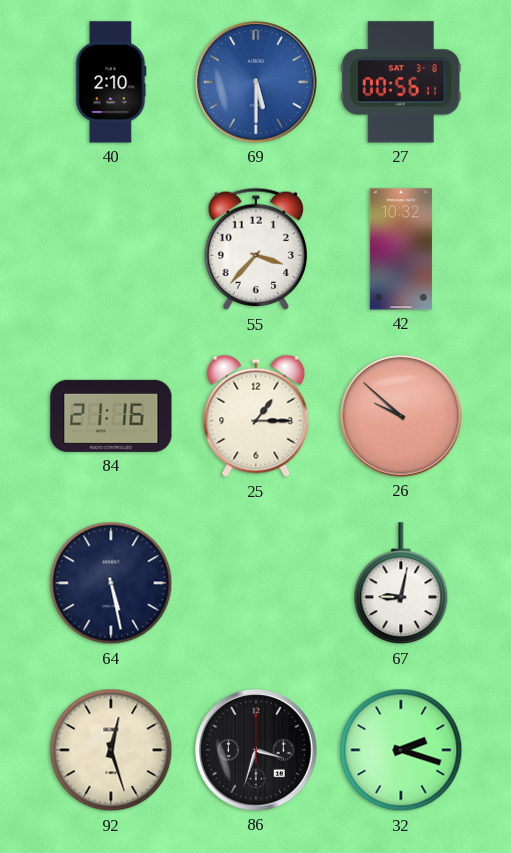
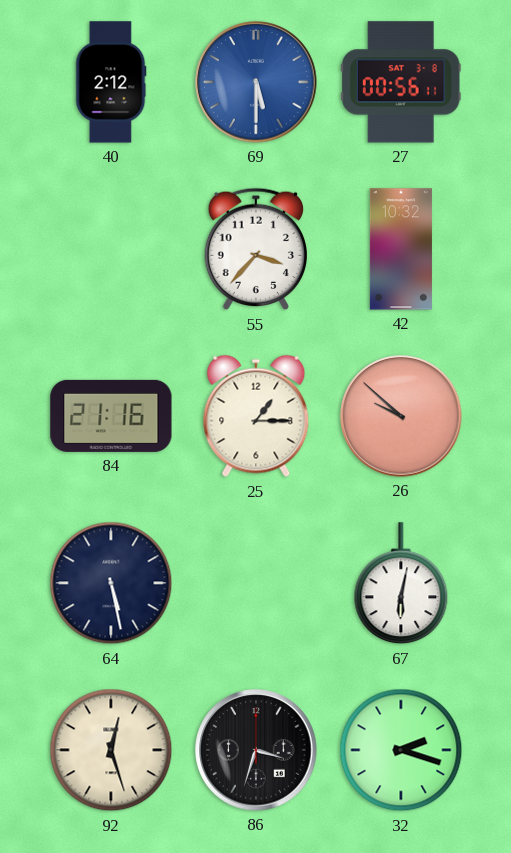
40: 2:10 -> 2:12
67: 9:02 -> 6:02
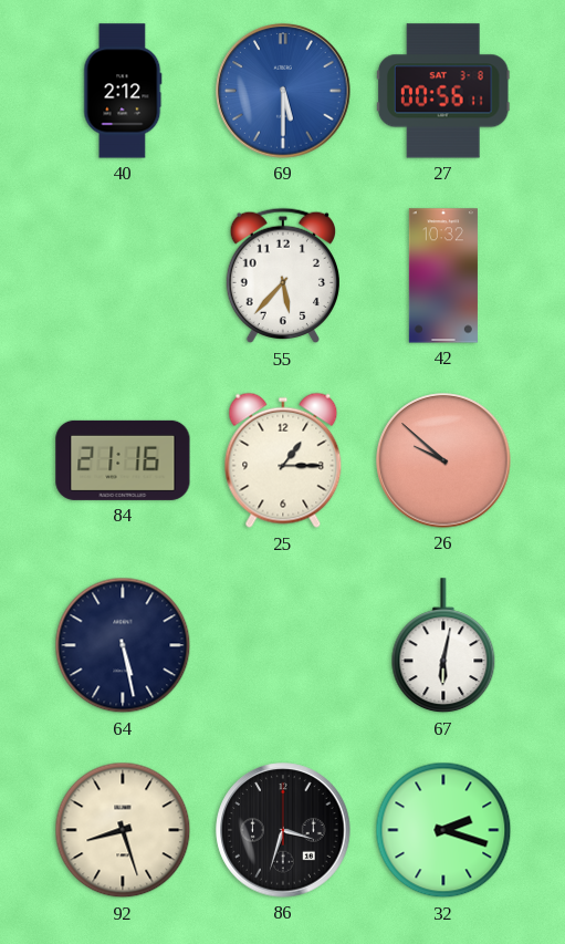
55: 3:37 -> 5:37
92: 12:27 -> 8:27
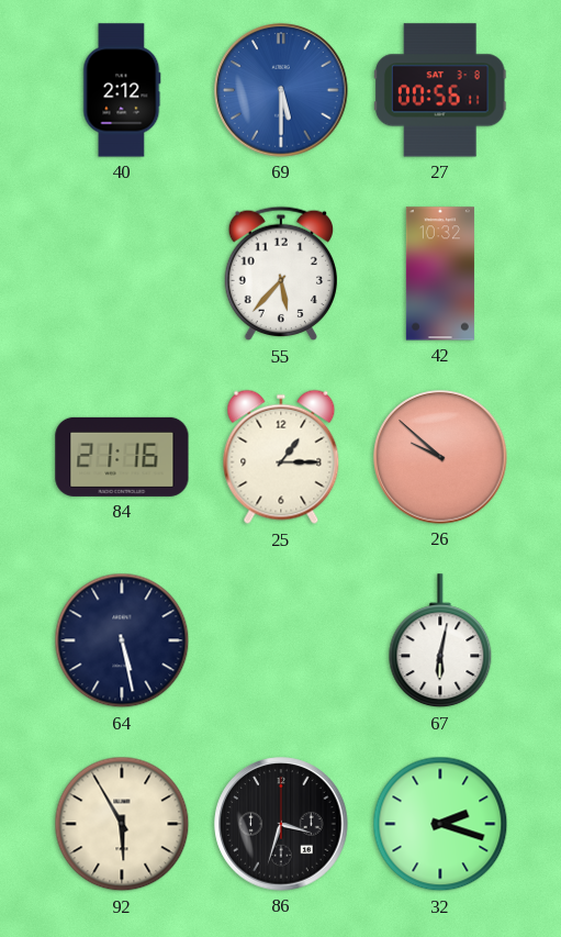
92: 8:27 -> 5:55
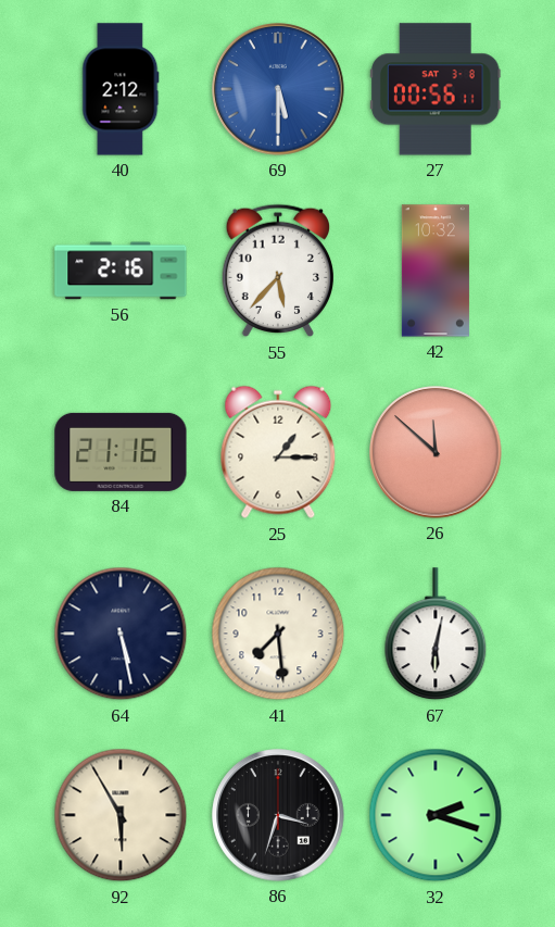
56: none -> 2:16
26: 9:52 -> 11:52
41: none -> 7:29
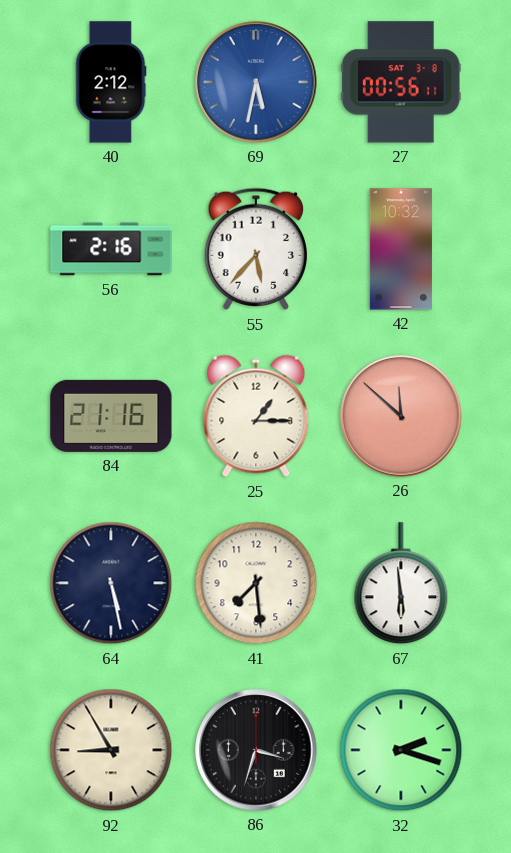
69: 5:30 -> 5:32
67: 6:02 -> 5:59
92: 5:55 -> 8:55
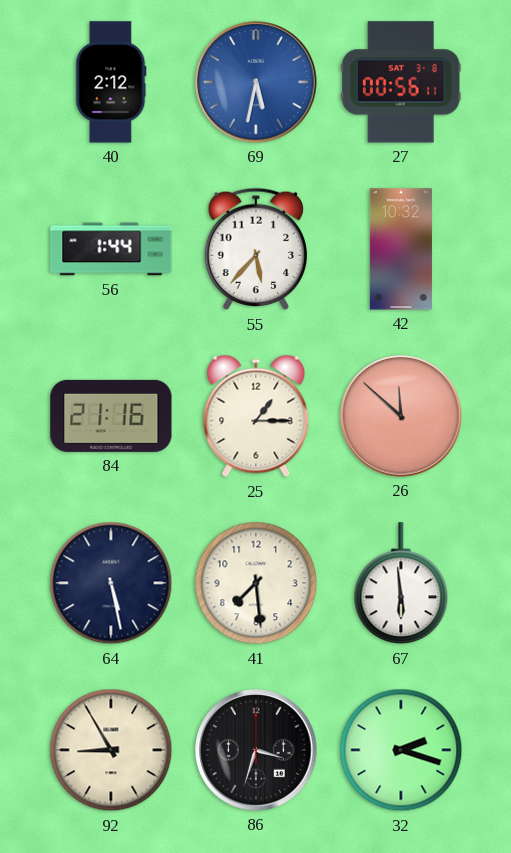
56: 2:16 -> 1:44
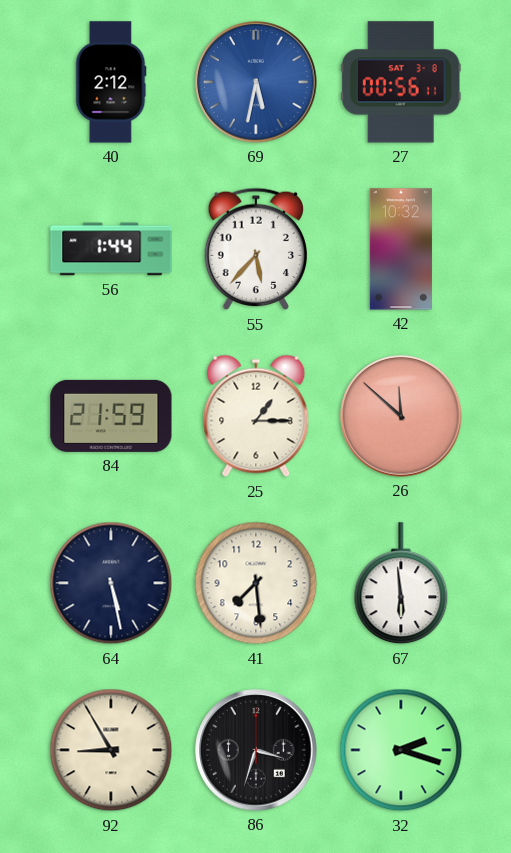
84: 21:16 -> 21:59
